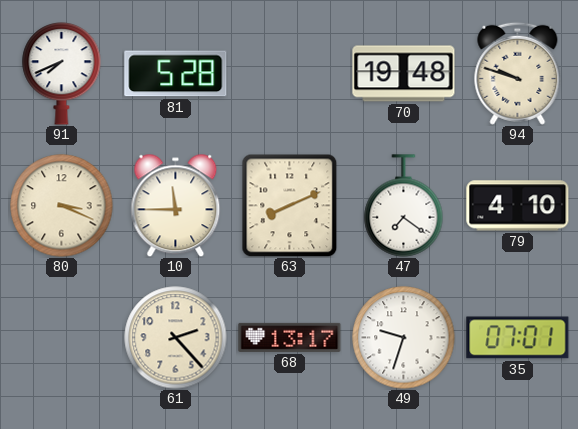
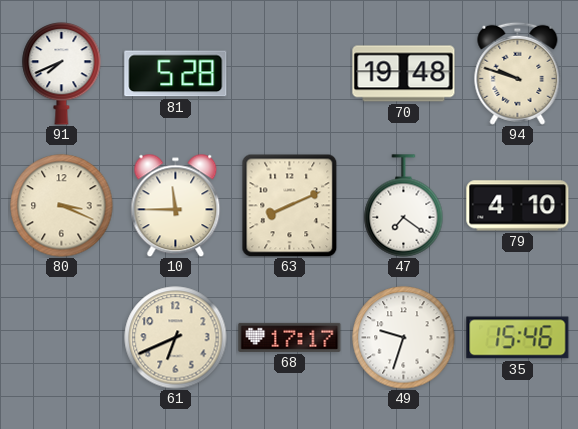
61: 2:23 -> 6:41
68: 13:17 -> 17:17
35: 07:01 -> 15:46
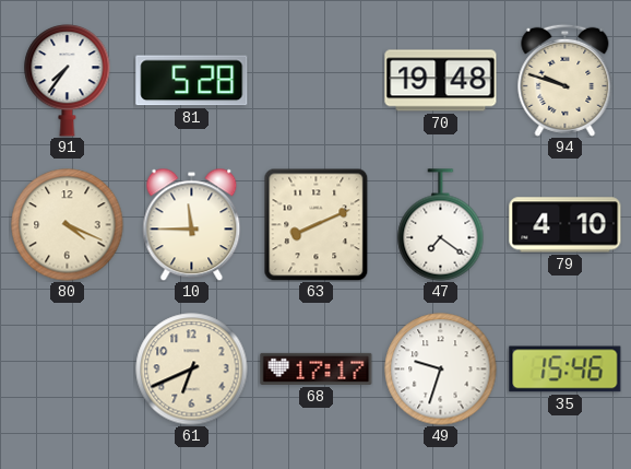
91: 7:41 -> 7:36
80: 3:19 -> 4:19
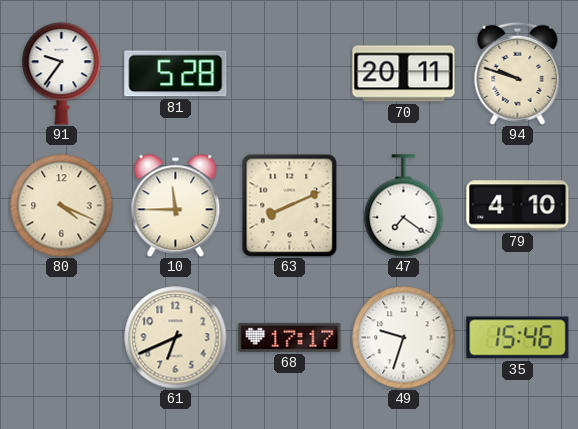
91: 7:36 -> 9:36
70: 19:48 -> 20:11
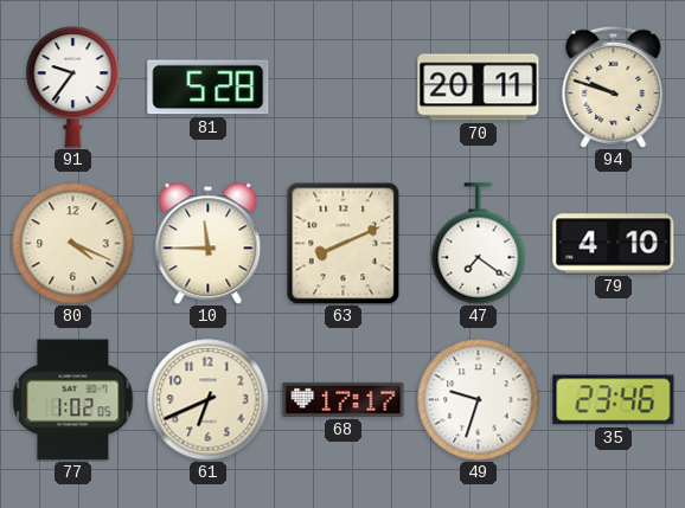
77: none -> 1:02
35: 15:46 -> 23:46
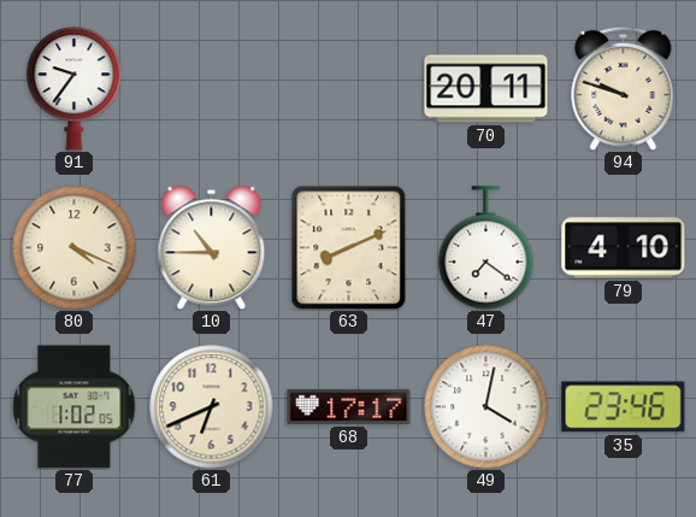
81: 5:28 -> none
10: 11:45 -> 10:45
49: 9:33 -> 4:02
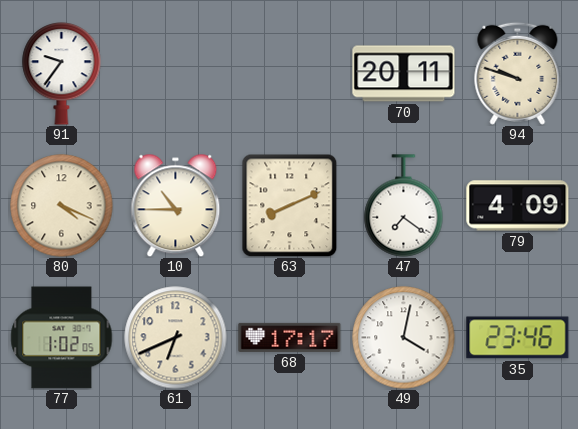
79: 4:10 -> 4:09
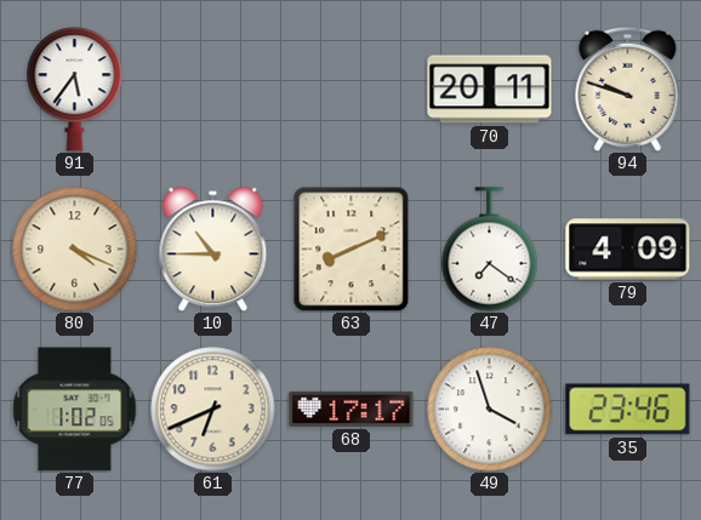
91: 9:36 -> 5:36
49: 4:02 -> 3:57
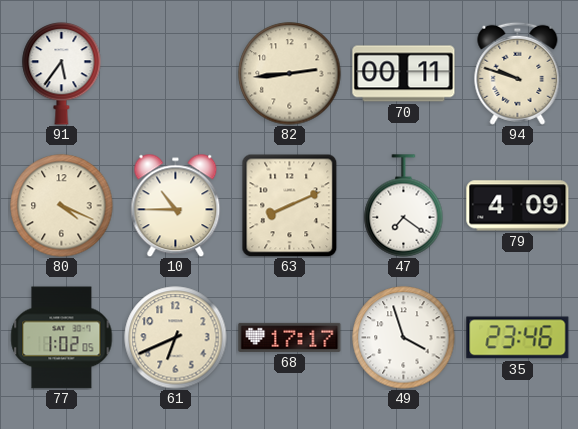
82: none -> 2:44
70: 20:11 -> 00:11
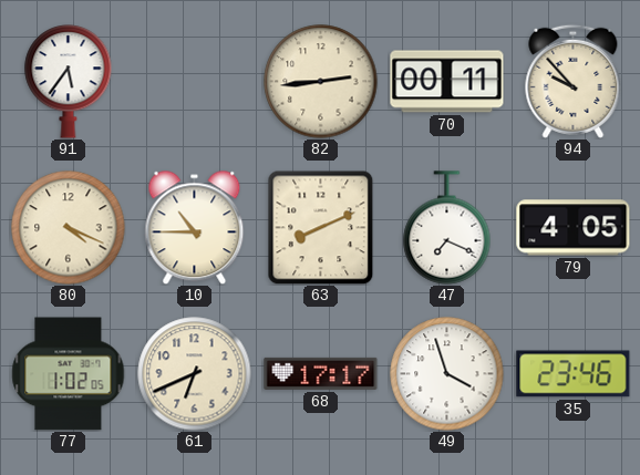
94: 9:48 -> 9:53
47: 7:21 -> 7:19
79: 4:09 -> 4:05
